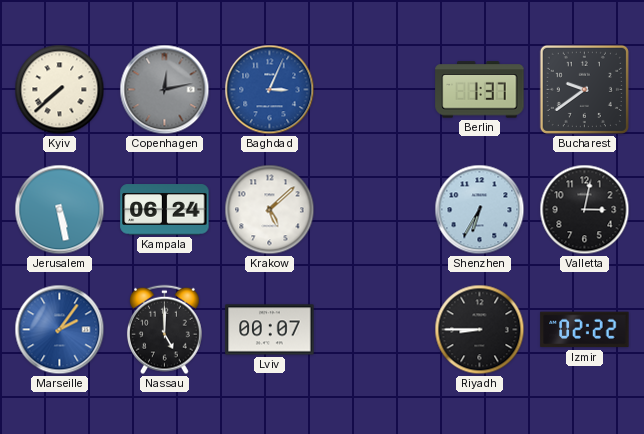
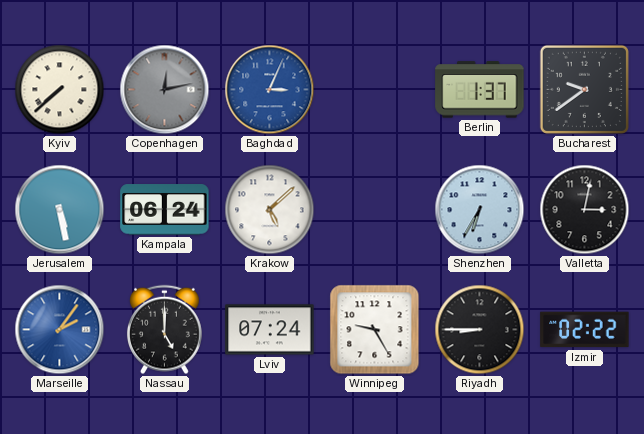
Lviv: 00:07 -> 07:24
Winnipeg: none -> 9:25
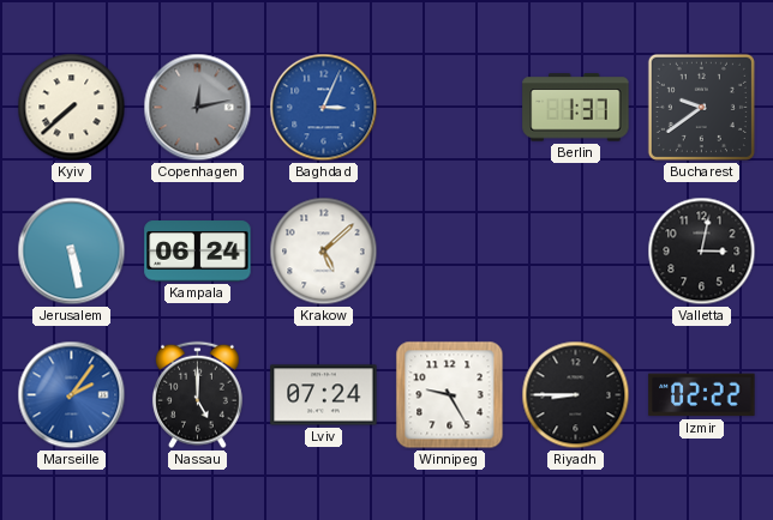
Shenzhen: 6:35 -> none
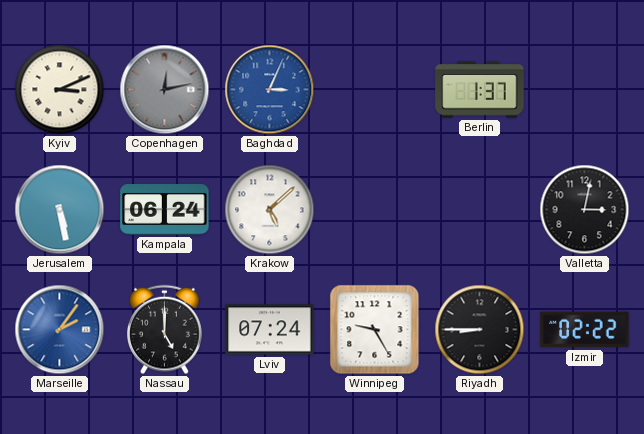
Kyiv: 7:38 -> 3:11
Bucharest: 9:39 -> none
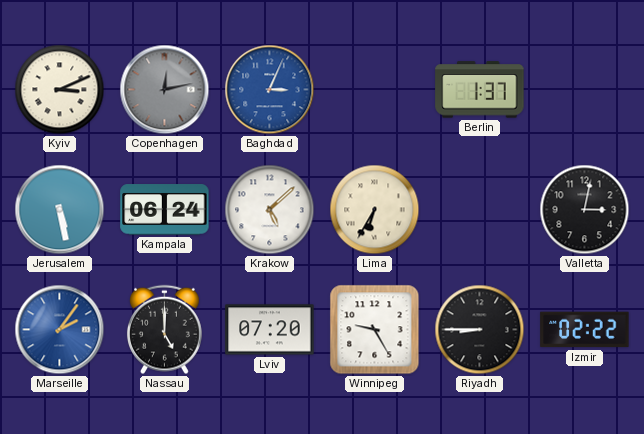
Lima: none -> 6:35
Lviv: 07:24 -> 07:20
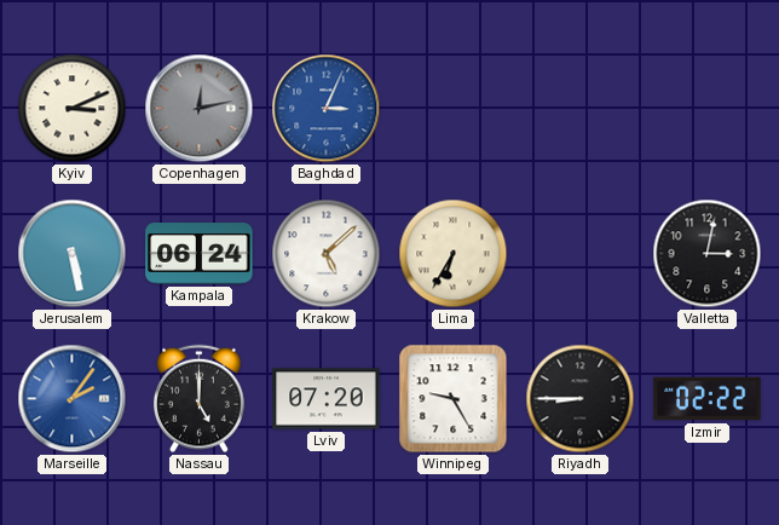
Berlin: 1:37 -> none
